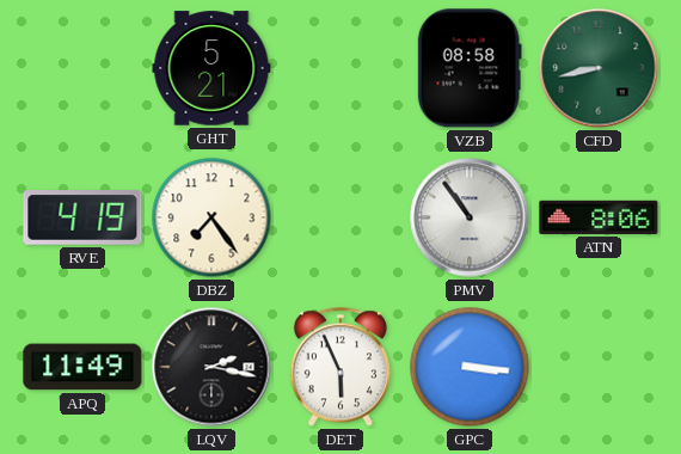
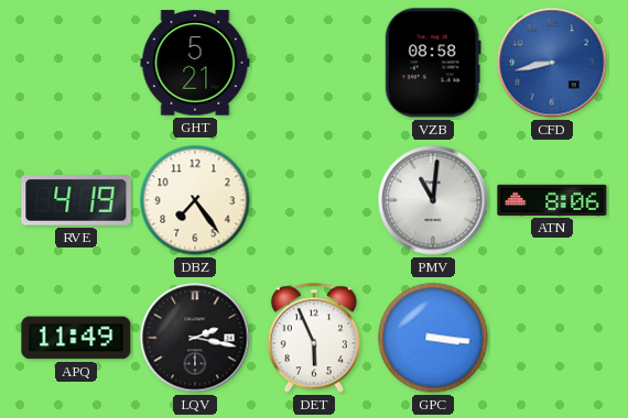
CFD dial: green -> blue
PMV: 10:54 -> 11:01
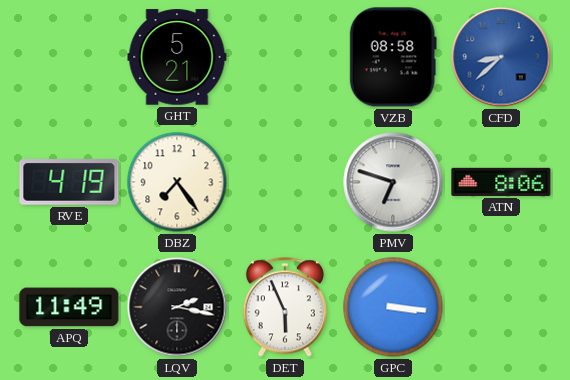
CFD: 8:43 -> 8:38
PMV: 11:01 -> 6:48
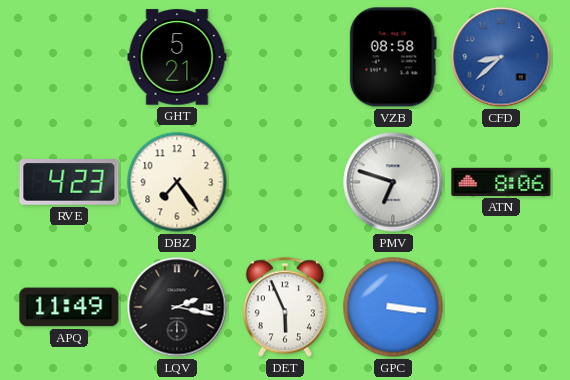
RVE: 4:19 -> 4:23
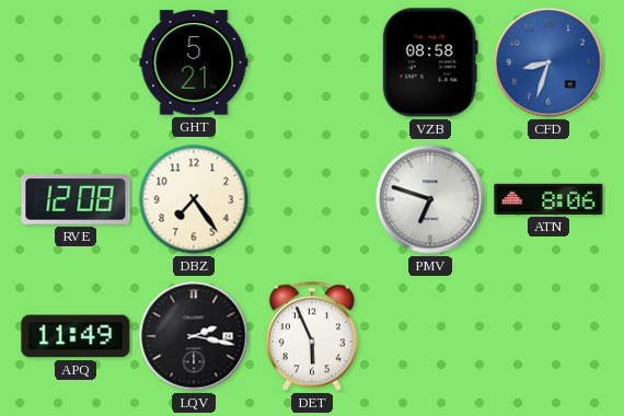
CFD: 8:38 -> 8:33
RVE: 4:23 -> 12:08
GPC: 3:16 -> none
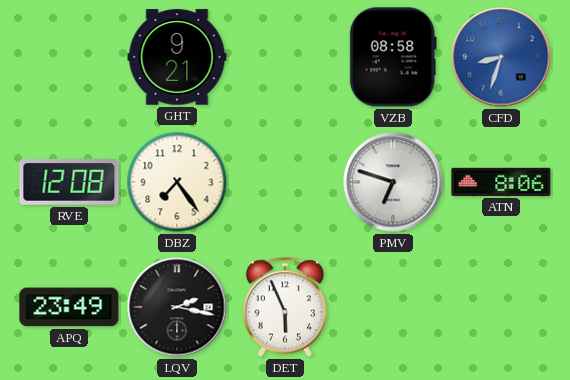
GHT: 5:21 -> 9:21
APQ: 11:49 -> 23:49
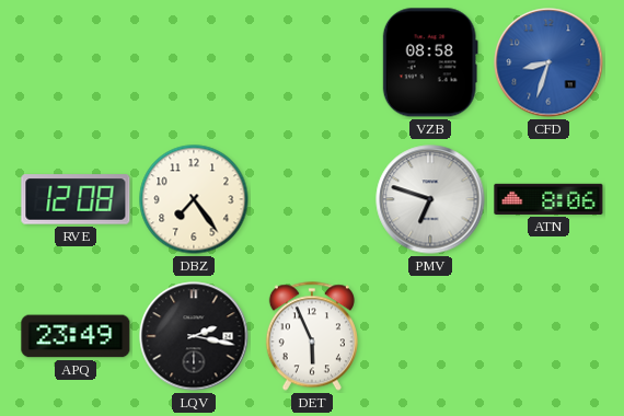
GHT: 9:21 -> none
